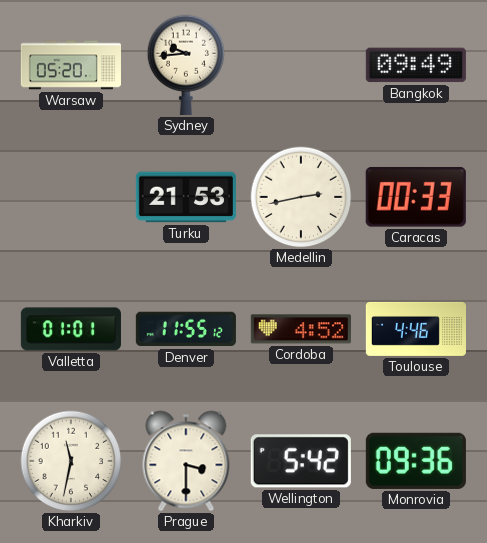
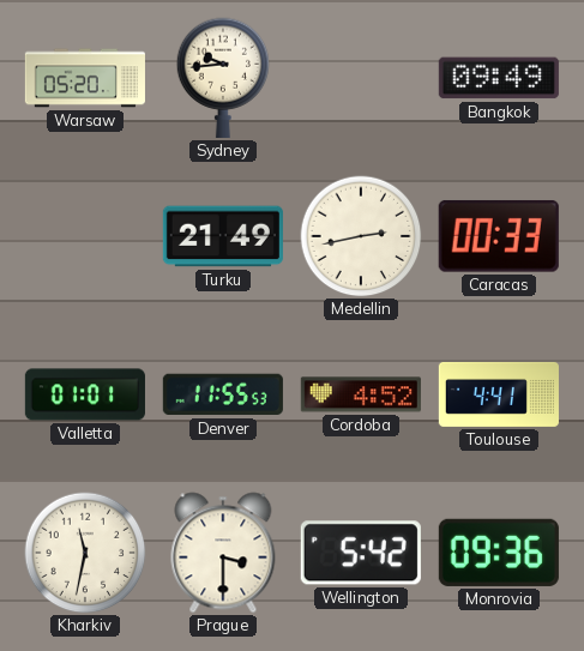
Turku: 21:53 -> 21:49
Denver: 11:55:12 -> 11:55:53
Toulouse: 4:46 -> 4:41
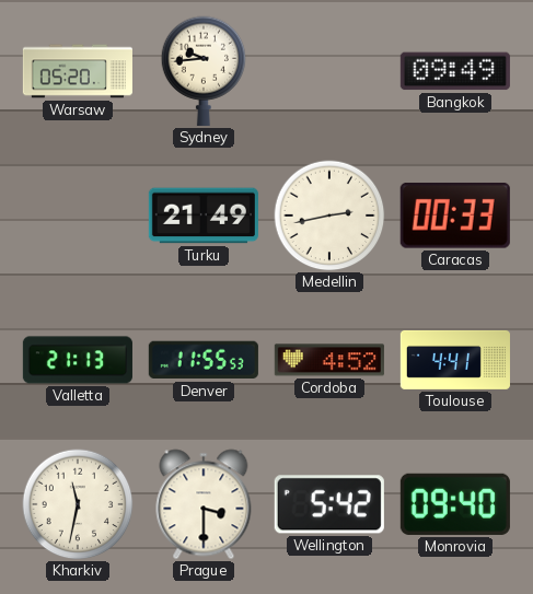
Valletta: 01:01 -> 21:13
Monrovia: 09:36 -> 09:40
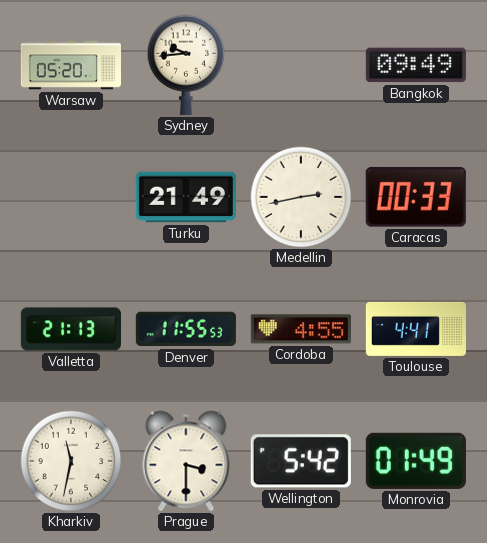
Cordoba: 4:52 -> 4:55
Monrovia: 09:40 -> 01:49
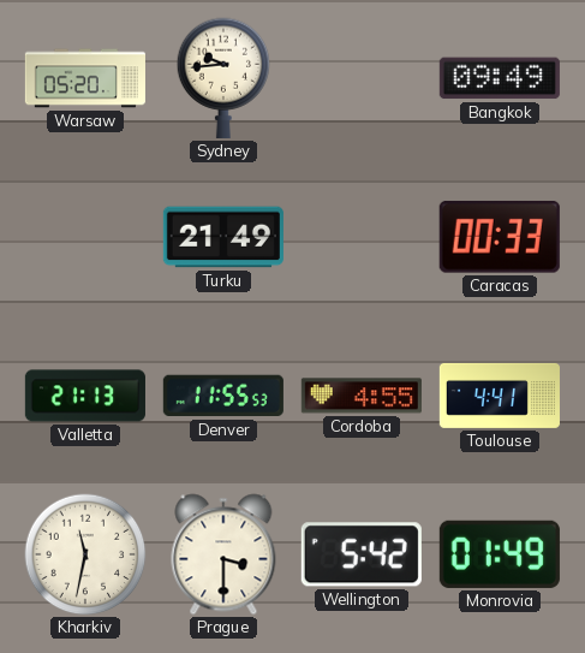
Medellin: 2:43 -> none
